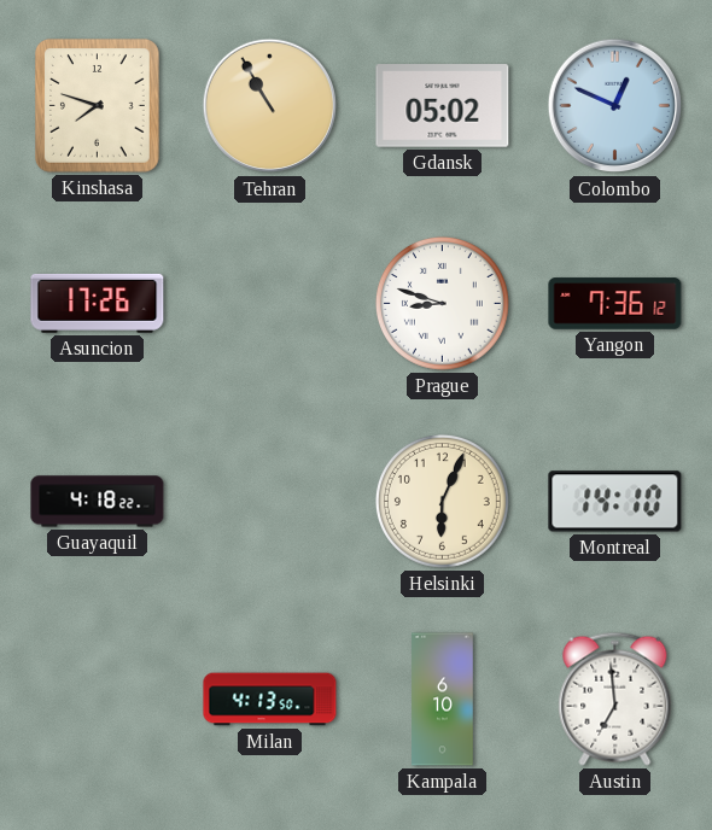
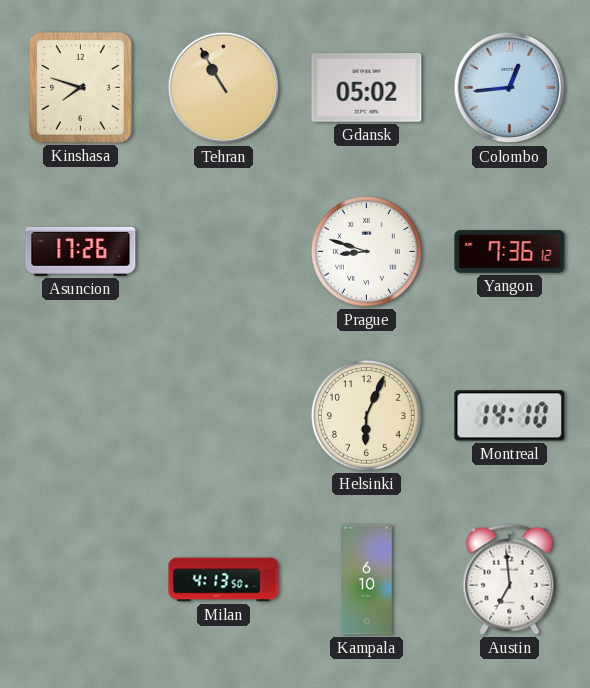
Colombo: 12:49 -> 12:44
Guayaquil: 4:18 -> none
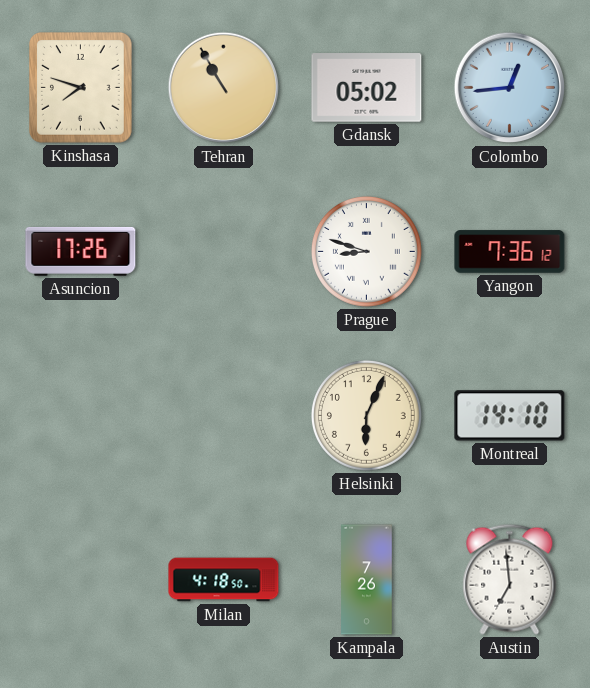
Milan: 4:13 -> 4:18
Kampala: 6:10 -> 7:26
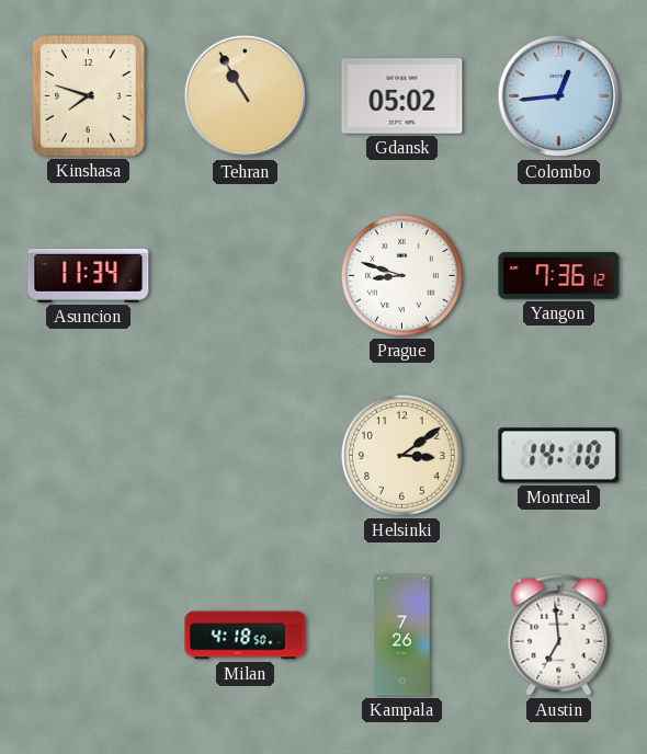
Asuncion: 17:26 -> 11:34
Helsinki: 6:04 -> 3:09
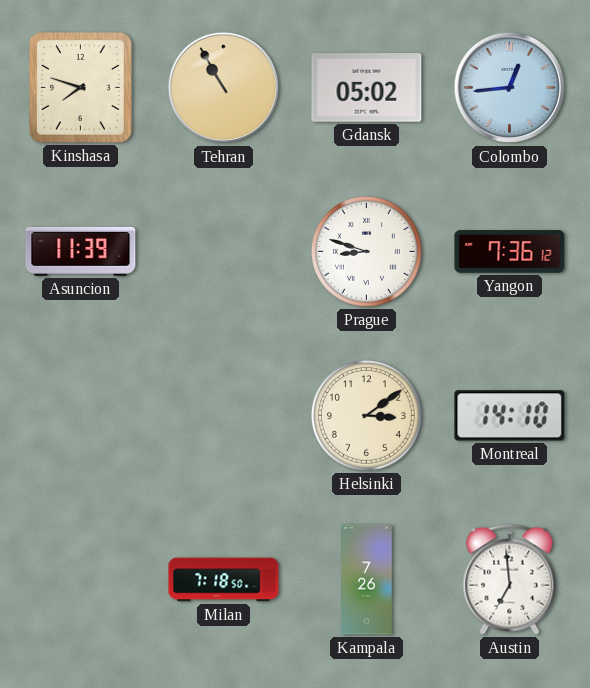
Asuncion: 11:34 -> 11:39
Milan: 4:18 -> 7:18
